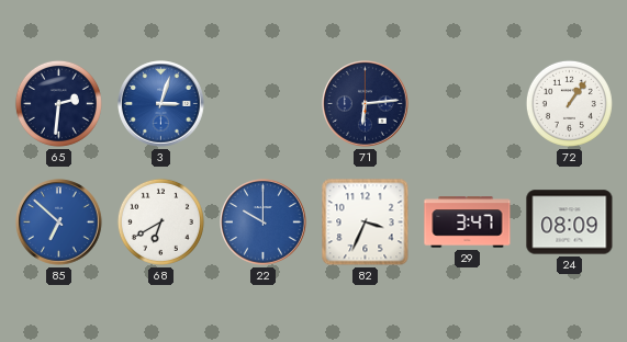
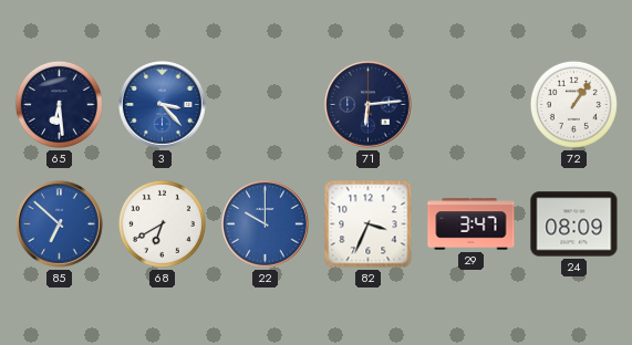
65: 2:31 -> 6:29
3: 3:03 -> 3:23
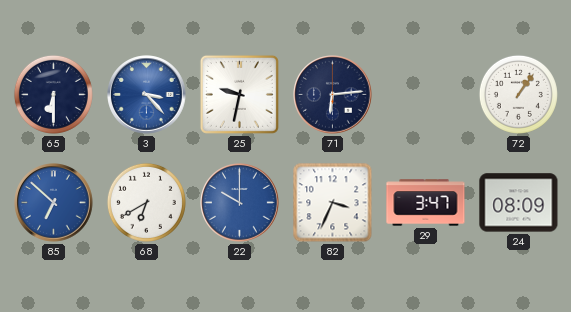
65: 6:29 -> 6:30
25: none -> 9:32
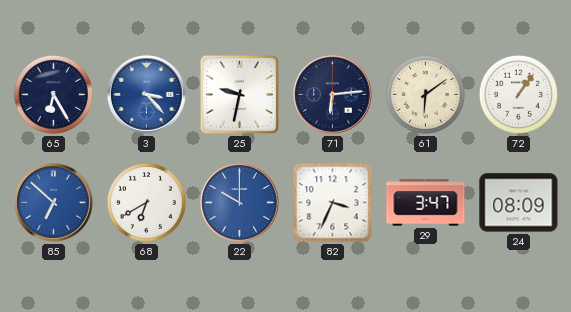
65: 6:30 -> 6:25
61: none -> 6:09
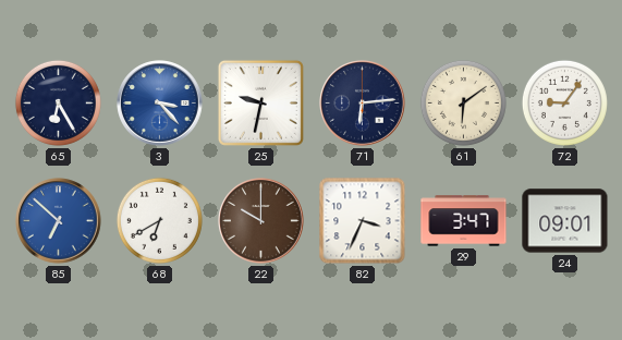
72: 1:06 -> 9:06
22 dial: blue -> brown
24: 08:09 -> 09:01
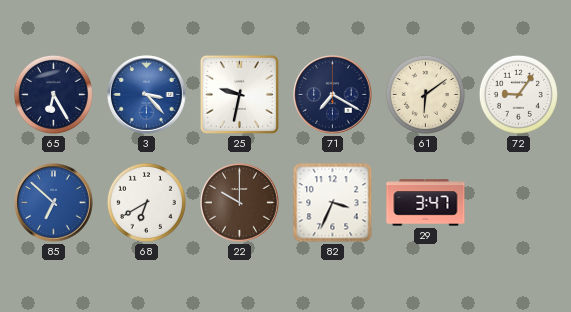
71: 6:14 -> 7:20
24: 09:01 -> none
